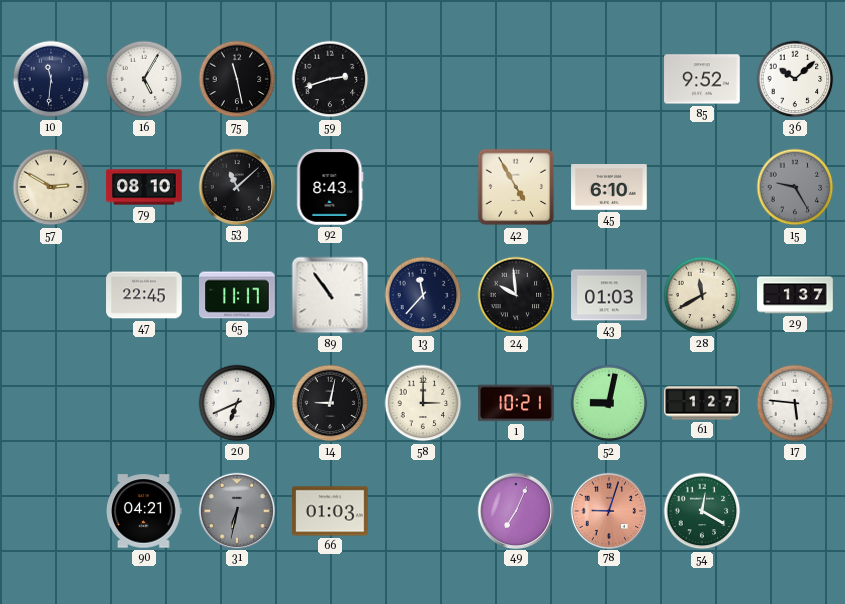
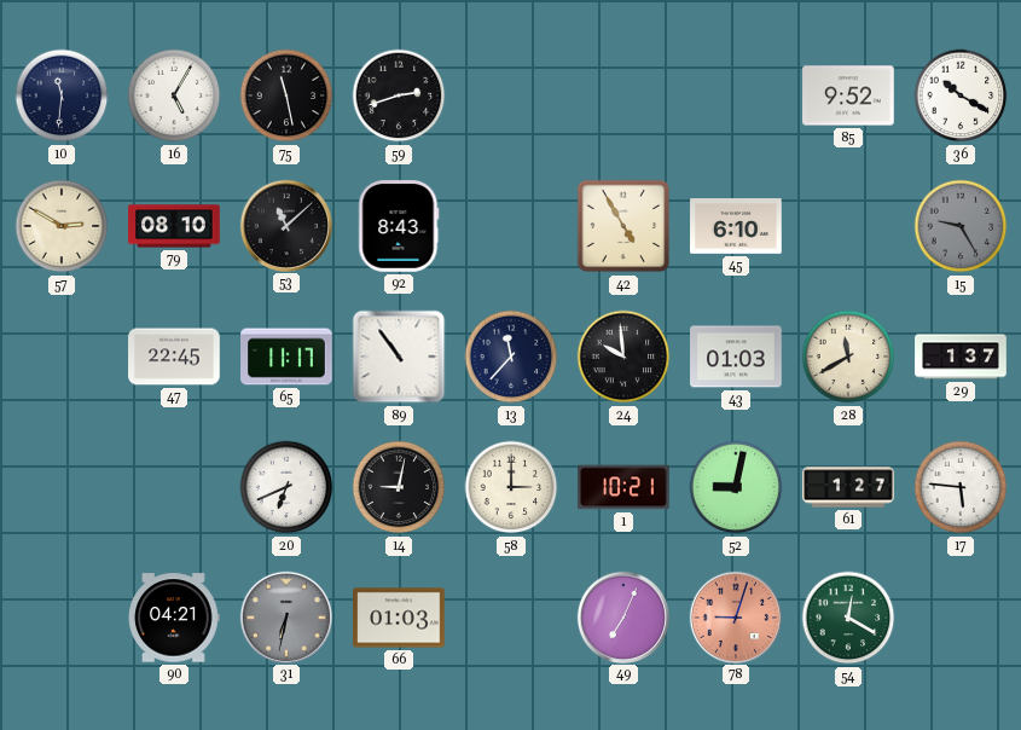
36: 10:08 -> 10:20
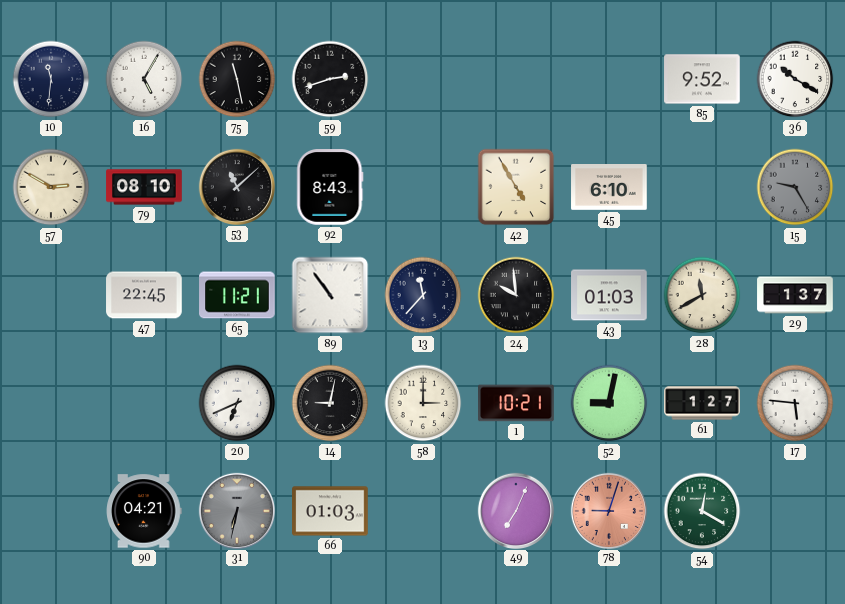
65: 11:17 -> 11:21
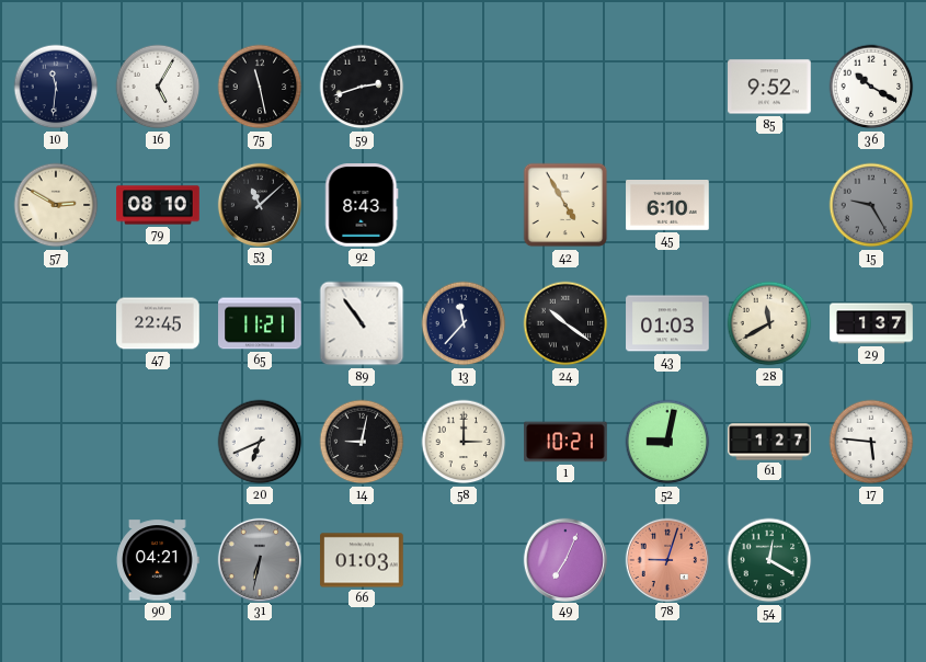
24: 9:59 -> 10:21
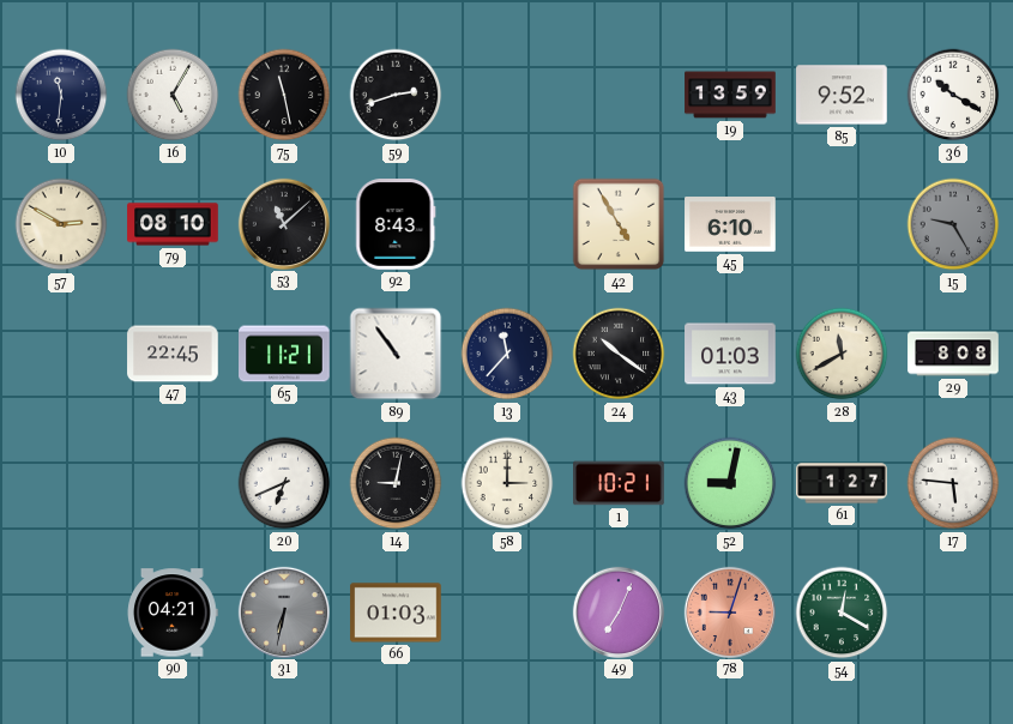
19: none -> 13:59
29: 1:37 -> 8:08
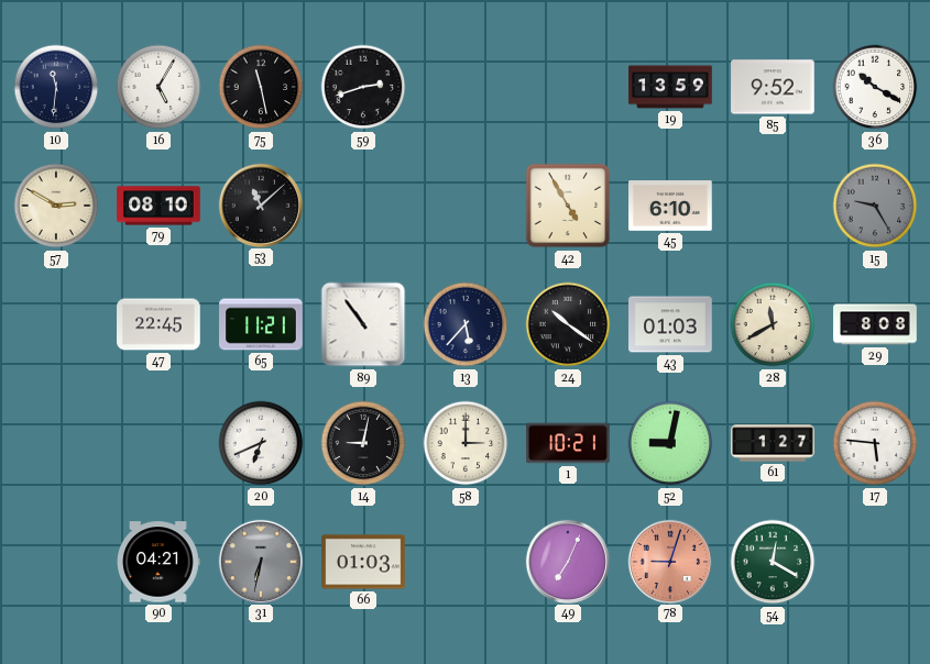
92: 8:43 -> none
13: 11:37 -> 5:37
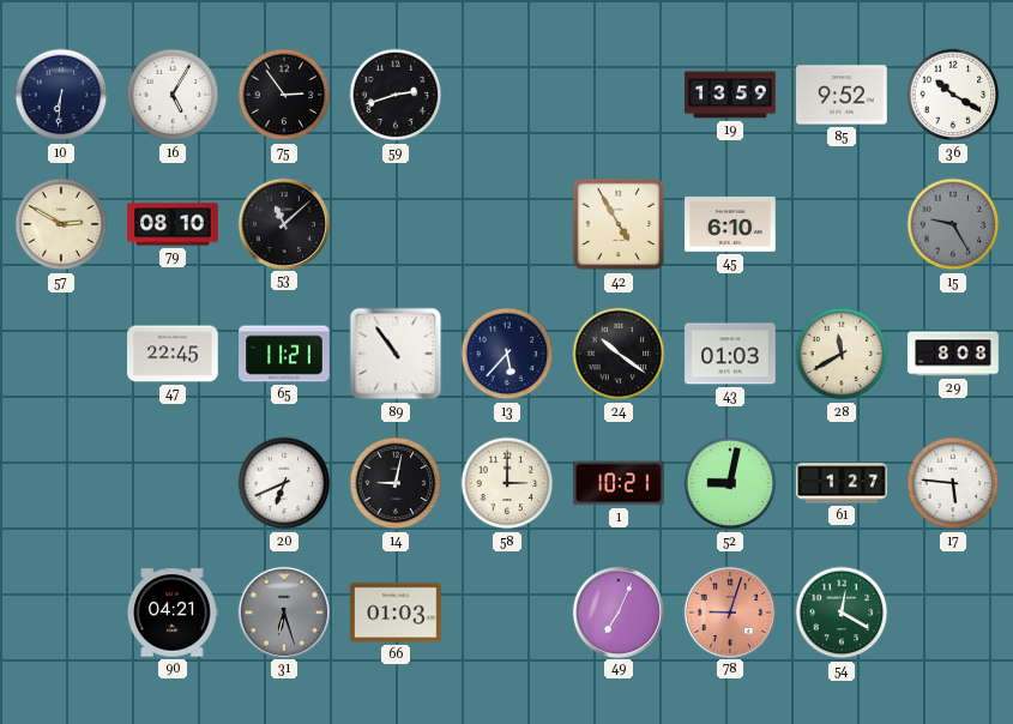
10: 11:31 -> 6:31
75: 11:28 -> 2:54
31: 6:32 -> 6:27
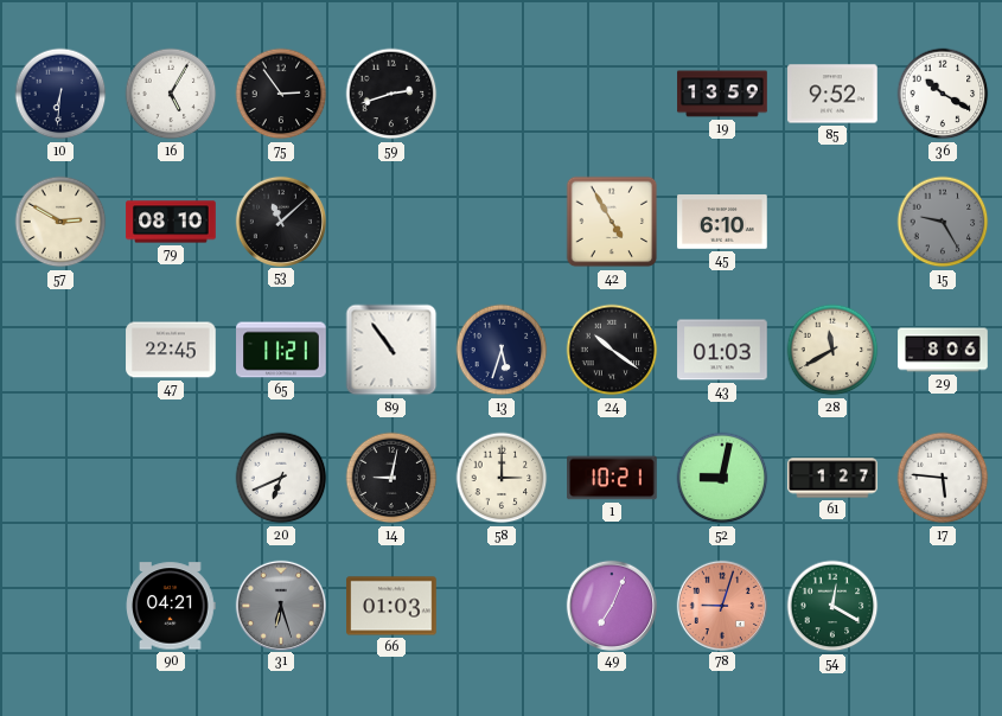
13: 5:37 -> 5:33
29: 8:08 -> 8:06
